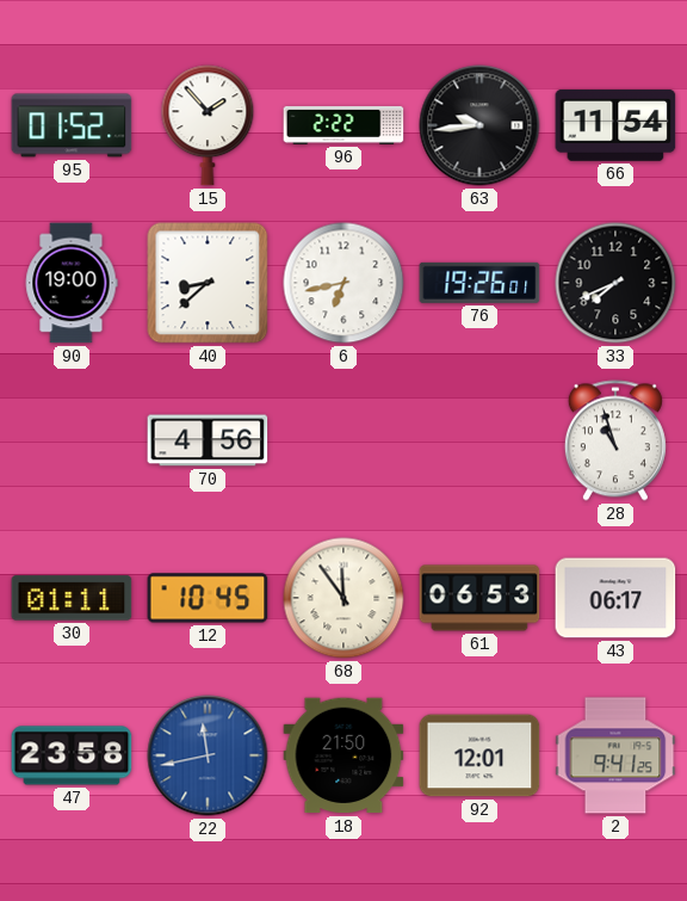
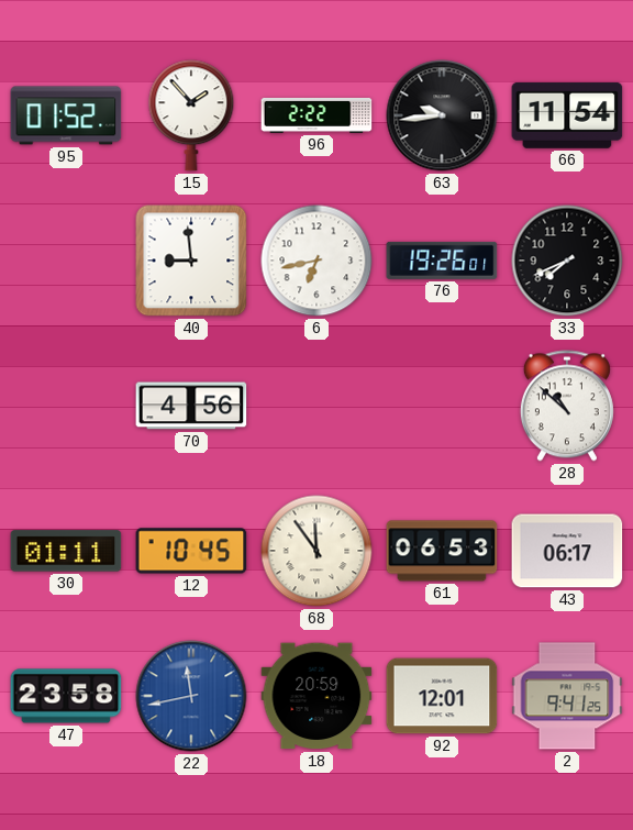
90: 19:00 -> none
40: 8:38 -> 8:59
28: 10:57 -> 10:52
18: 21:50 -> 20:59
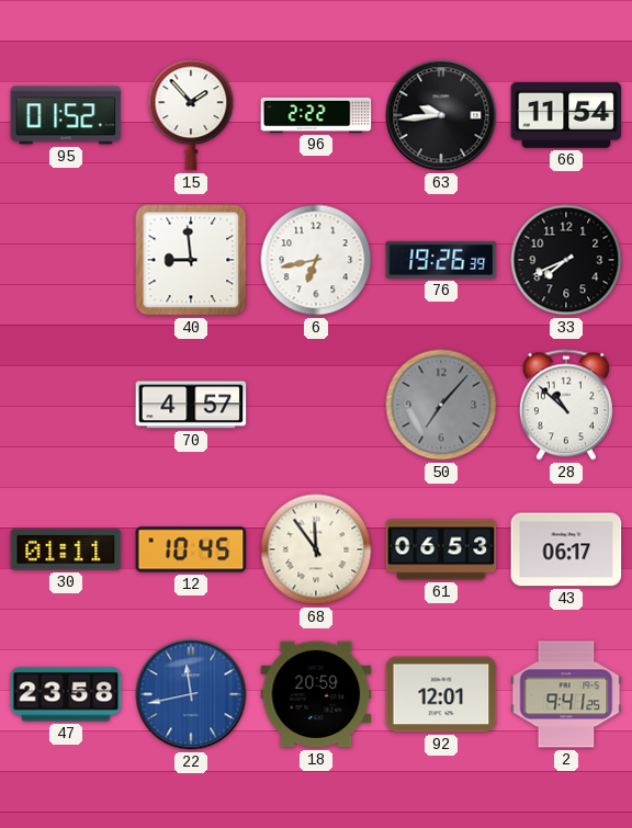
76: 19:26:01 -> 19:26:39
70: 4:56 -> 4:57
50: none -> 7:07
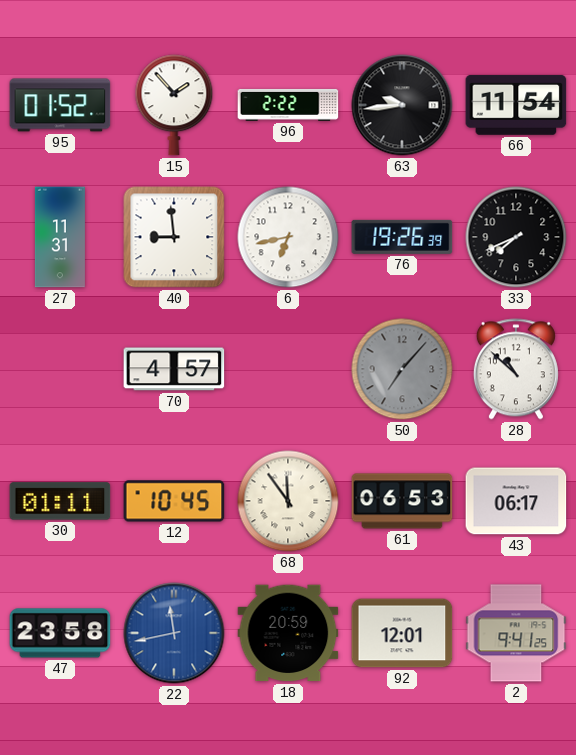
27: none -> 11:31
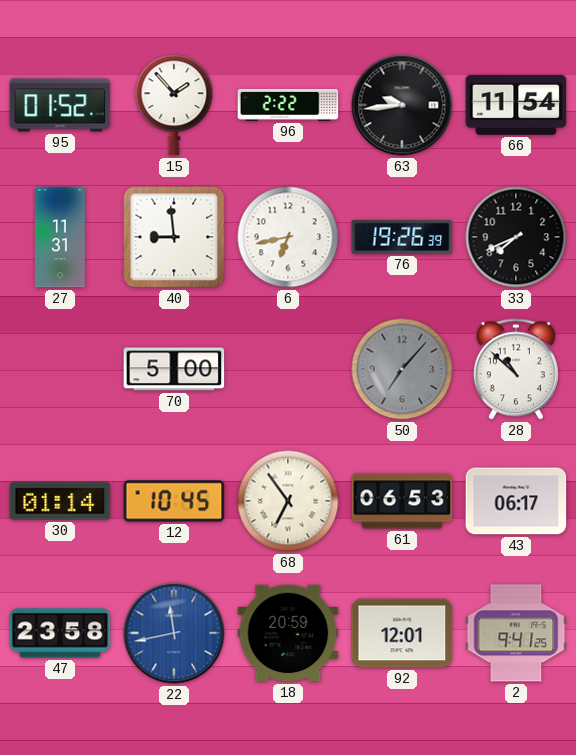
70: 4:57 -> 5:00
30: 01:11 -> 01:14
68: 11:54 -> 6:54
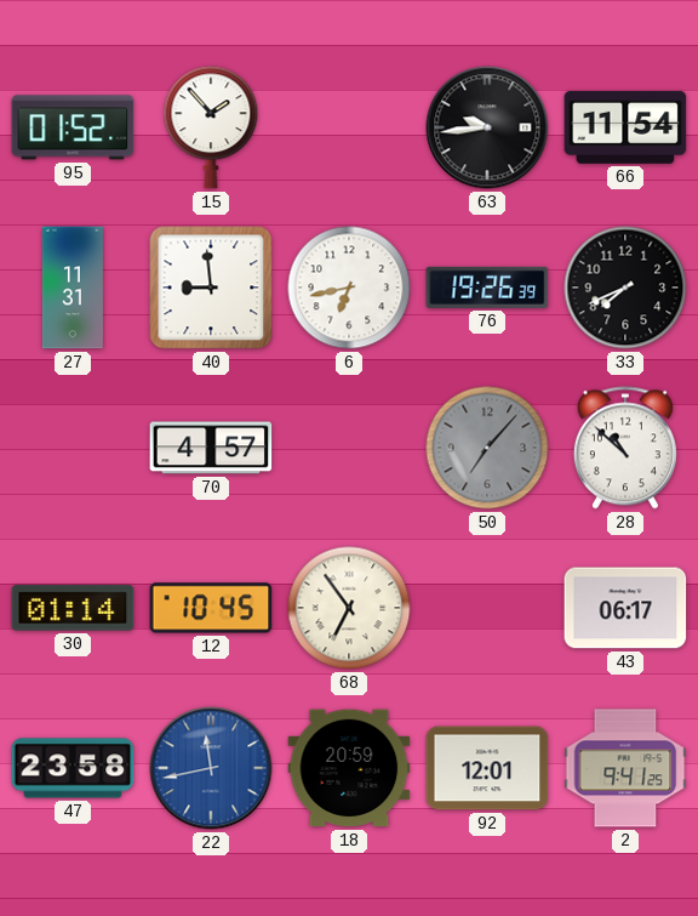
96: 2:22 -> none
70: 5:00 -> 4:57
61: 06:53 -> none
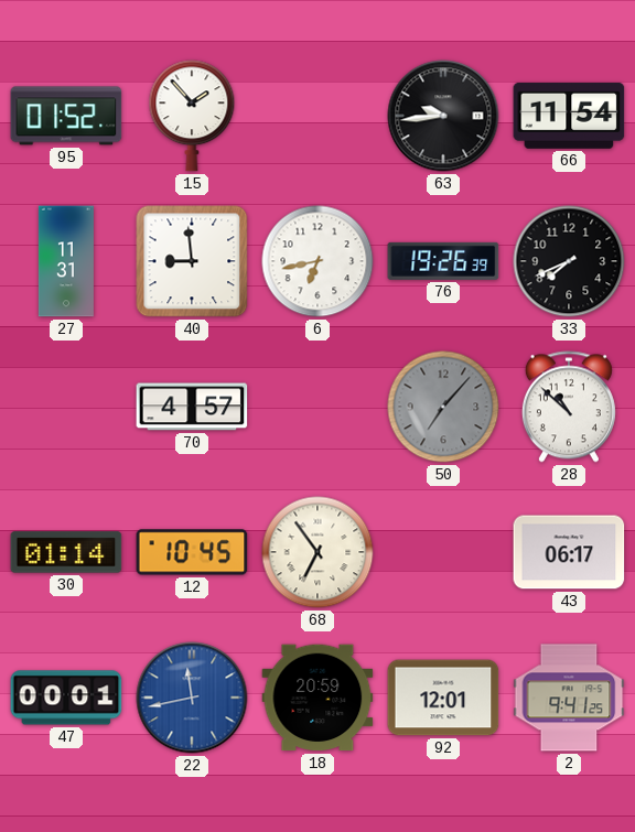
47: 23:58 -> 00:01
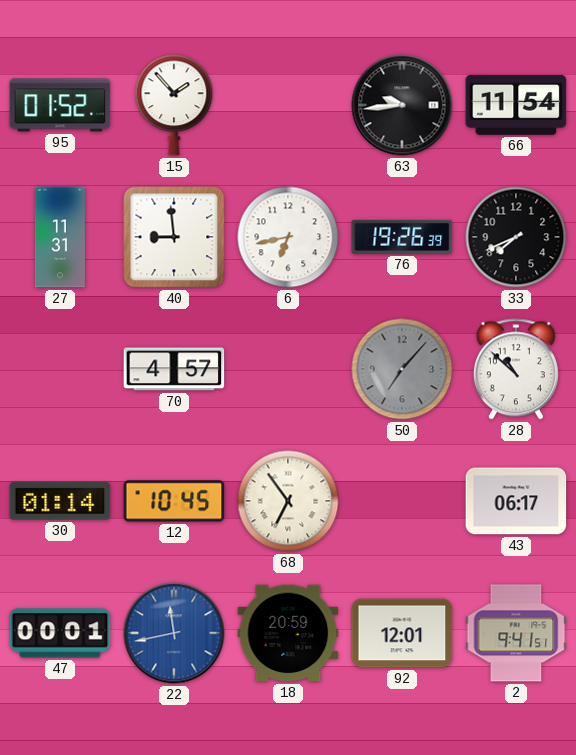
2: 9:41:25 -> 9:41:51
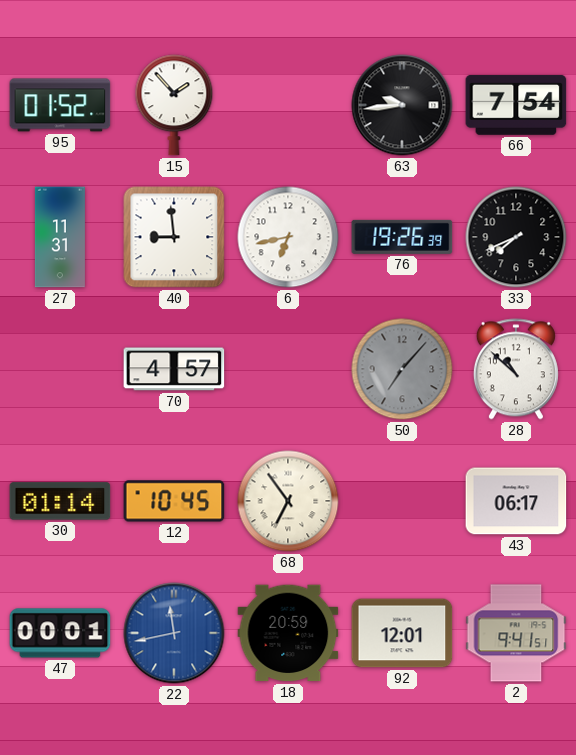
66: 11:54 -> 7:54
